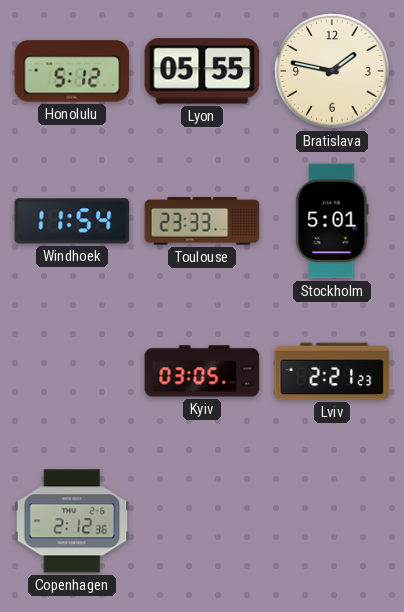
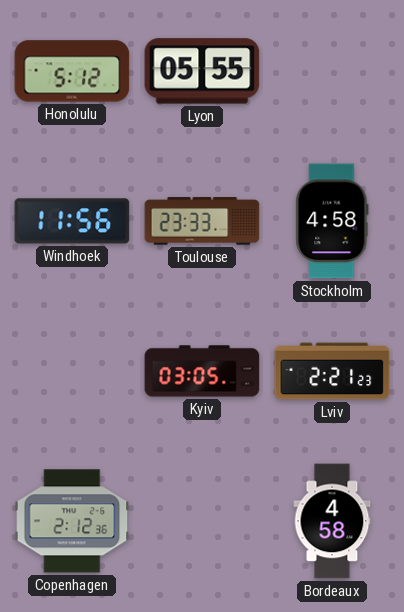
Bratislava: 1:47 -> none
Windhoek: 11:54 -> 11:56
Stockholm: 5:01 -> 4:58
Bordeaux: none -> 4:58
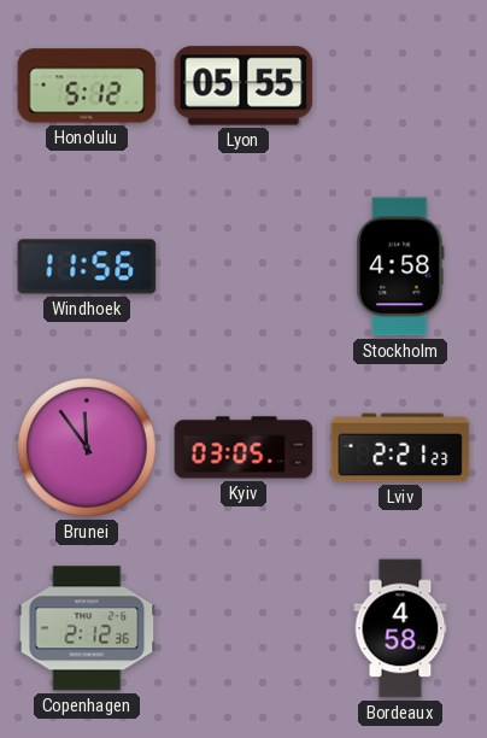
Toulouse: 23:33 -> none
Brunei: none -> 11:54
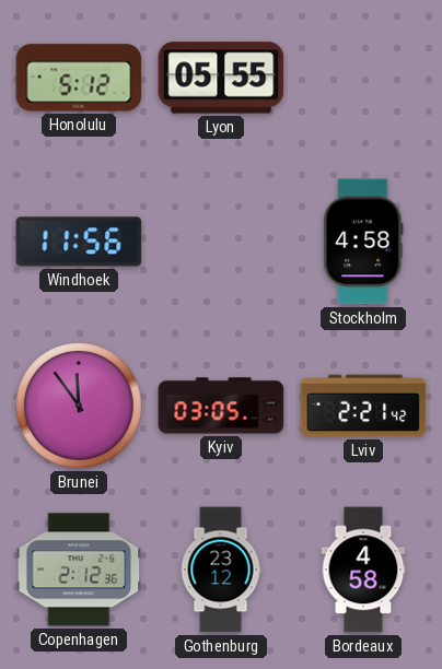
Lviv: 2:21:23 -> 2:21:42
Gothenburg: none -> 23:12
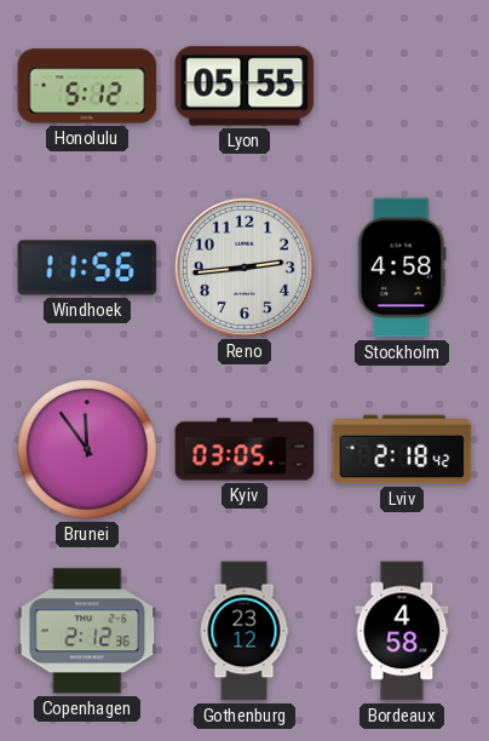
Reno: none -> 2:44
Lviv: 2:21 -> 2:18
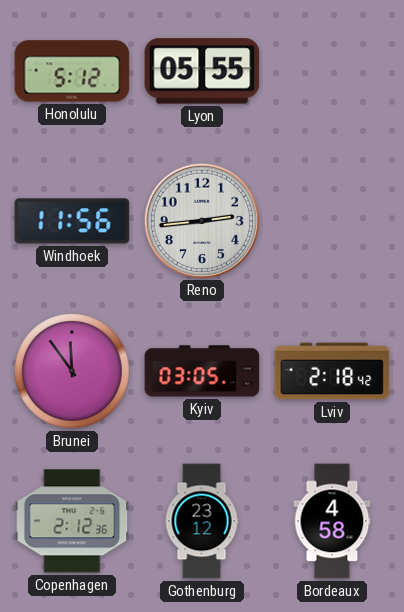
Stockholm: 4:58 -> none
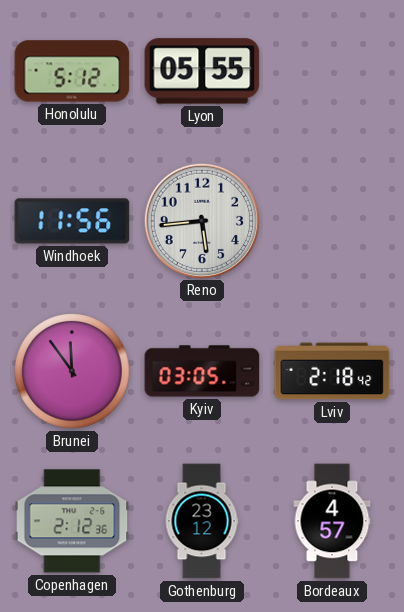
Reno: 2:44 -> 5:44
Bordeaux: 4:58 -> 4:57
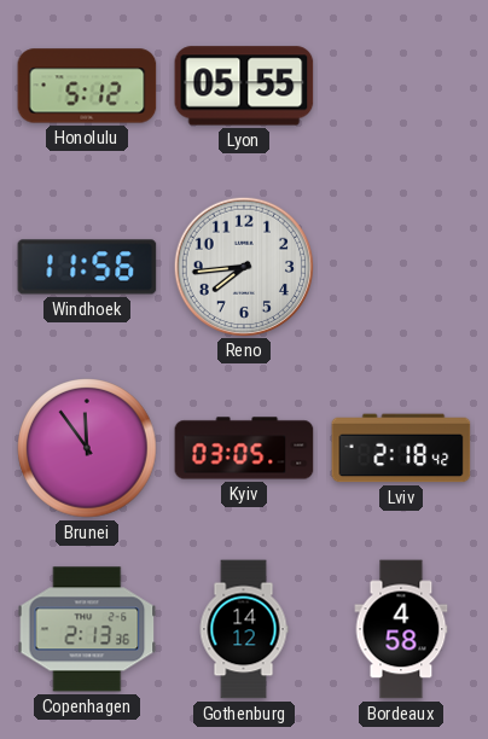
Reno: 5:44 -> 7:44
Copenhagen: 2:12 -> 2:13
Gothenburg: 23:12 -> 14:12
Bordeaux: 4:57 -> 4:58
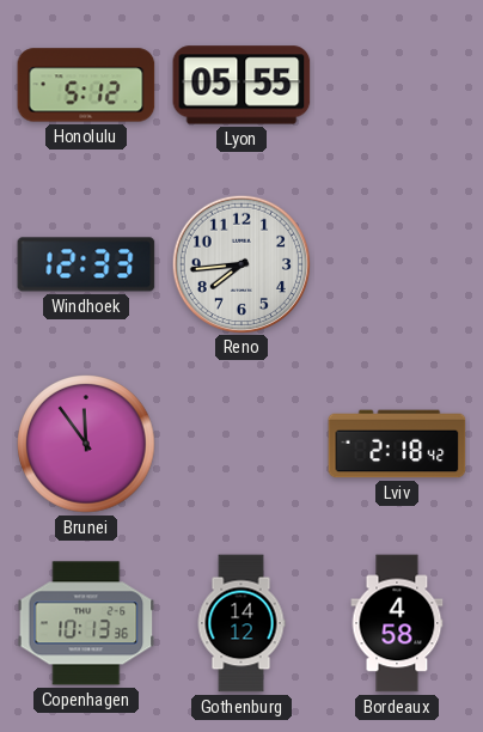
Windhoek: 11:56 -> 12:33
Kyiv: 03:05 -> none
Copenhagen: 2:13 -> 10:13
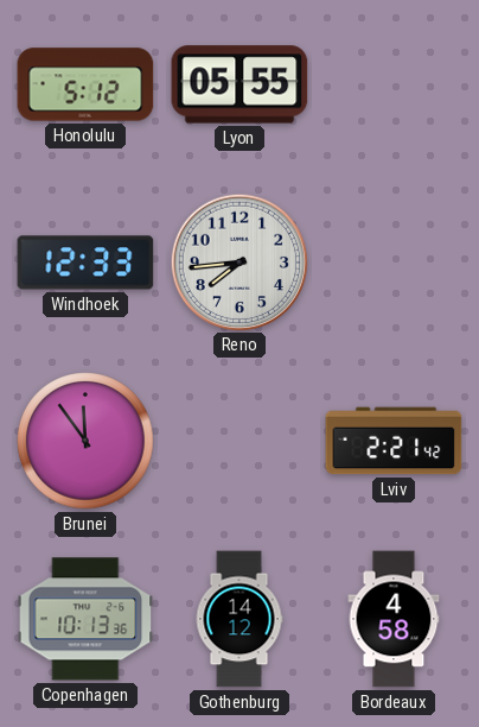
Lviv: 2:18 -> 2:21
